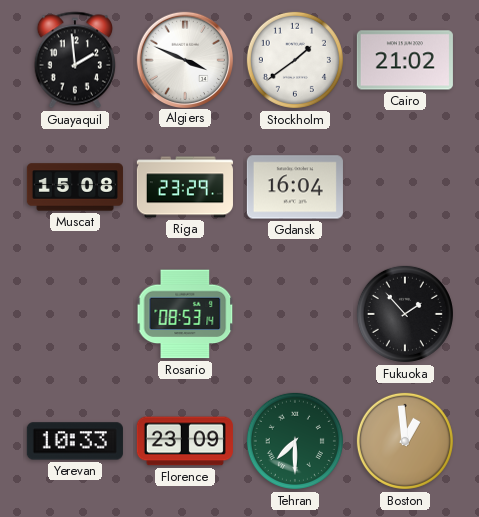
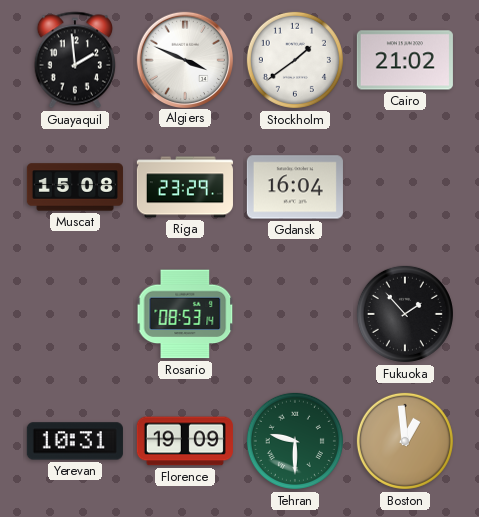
Yerevan: 10:33 -> 10:31
Florence: 23:09 -> 19:09
Tehran: 7:30 -> 9:30
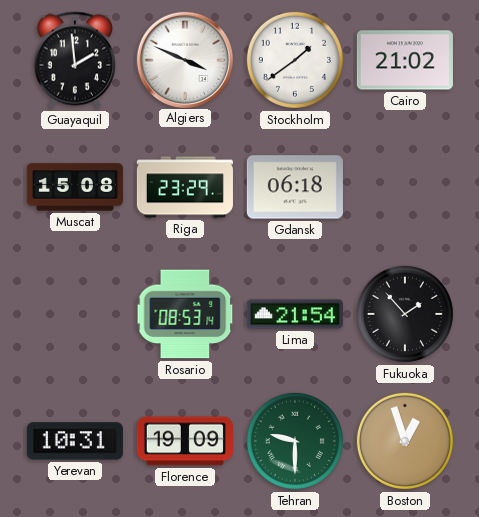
Gdansk: 16:04 -> 06:18
Lima: none -> 21:54
Boston: 12:59 -> 12:57
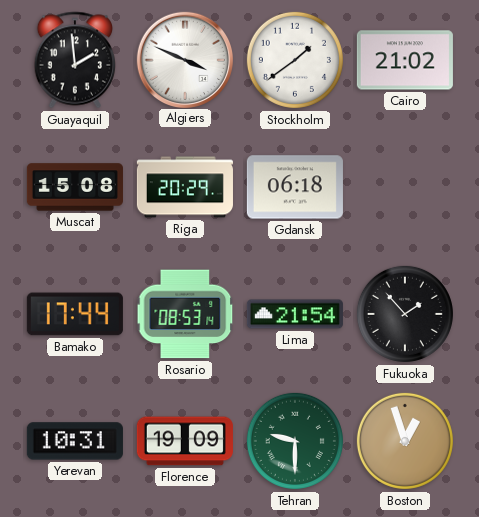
Riga: 23:29 -> 20:29
Bamako: none -> 17:44
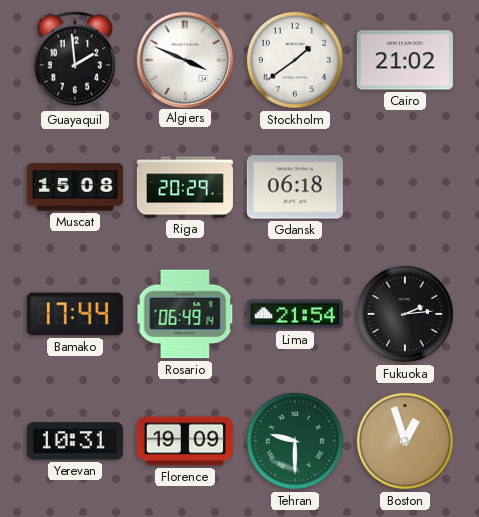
Rosario: 08:53 -> 06:49
Fukuoka: 1:53 -> 2:14
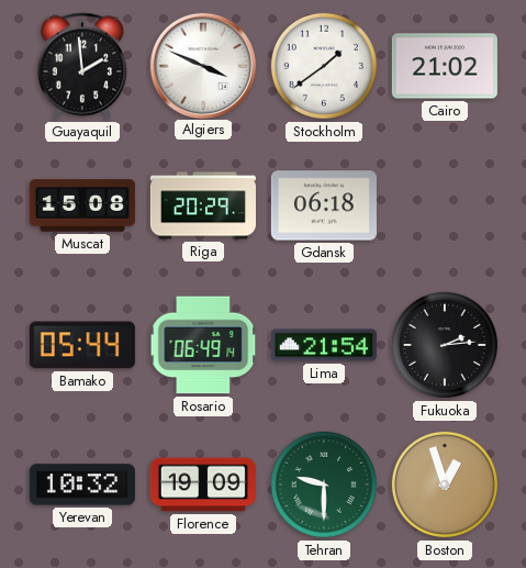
Bamako: 17:44 -> 05:44
Yerevan: 10:31 -> 10:32
